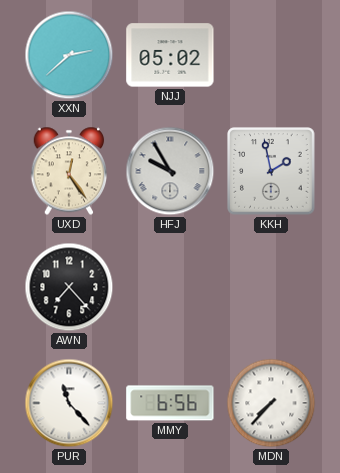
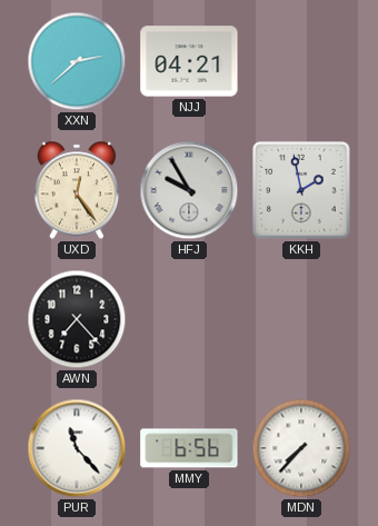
NJJ: 05:02 -> 04:21
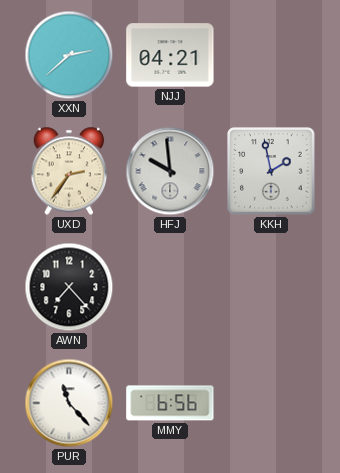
UXD: 12:24 -> 2:36
HFJ: 9:55 -> 9:59
MDN: 7:37 -> none
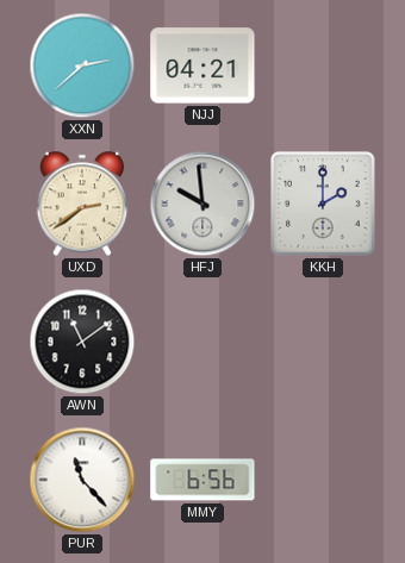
UXD: 2:36 -> 2:39
KKH: 1:58 -> 2:00
AWN: 7:23 -> 11:09
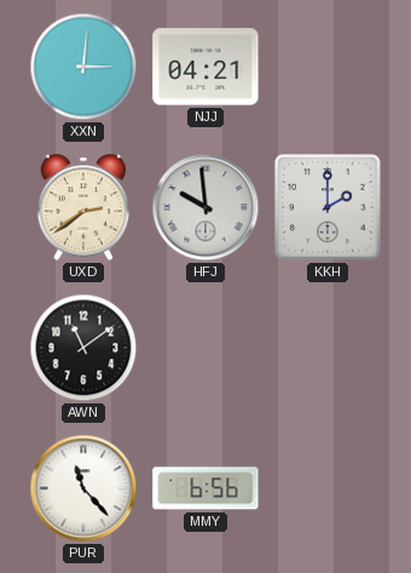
XXN: 2:38 -> 3:01
